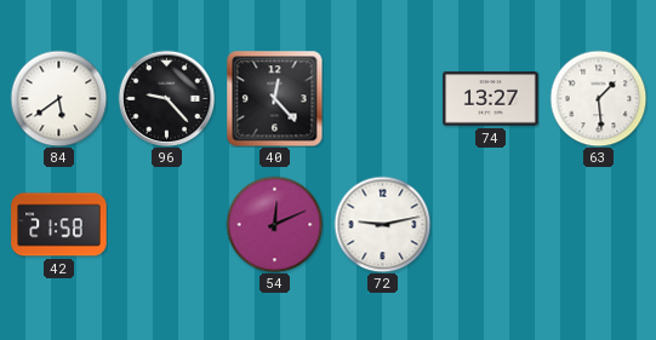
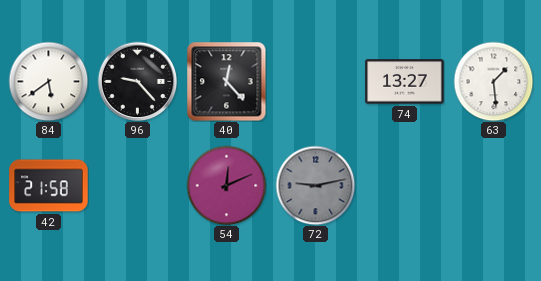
72 dial: white -> grey
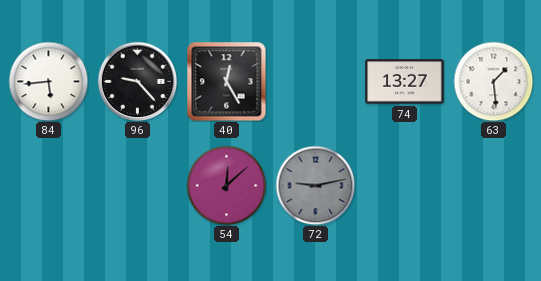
84: 5:39 -> 5:44
40: 12:23 -> 12:25
42: 21:58 -> none
54: 12:11 -> 12:08
